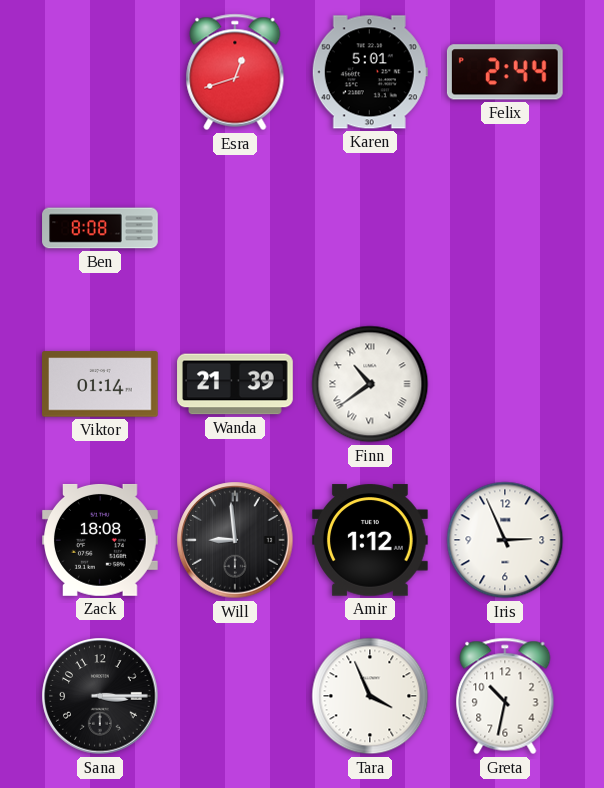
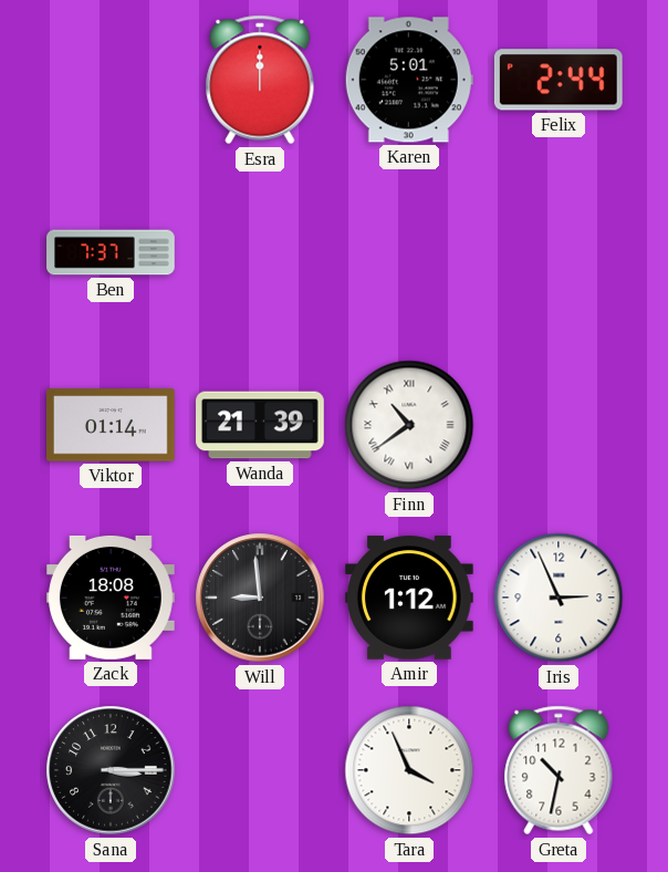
Esra: 12:42 -> 12:00
Ben: 8:08 -> 7:37
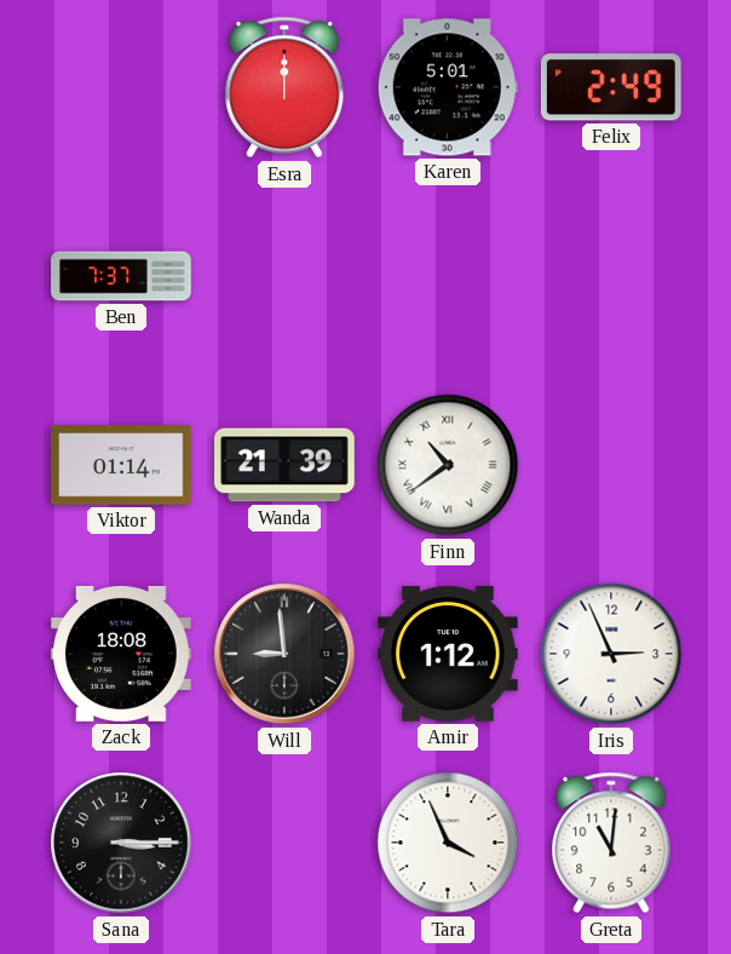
Felix: 2:44 -> 2:49
Greta: 10:32 -> 11:01
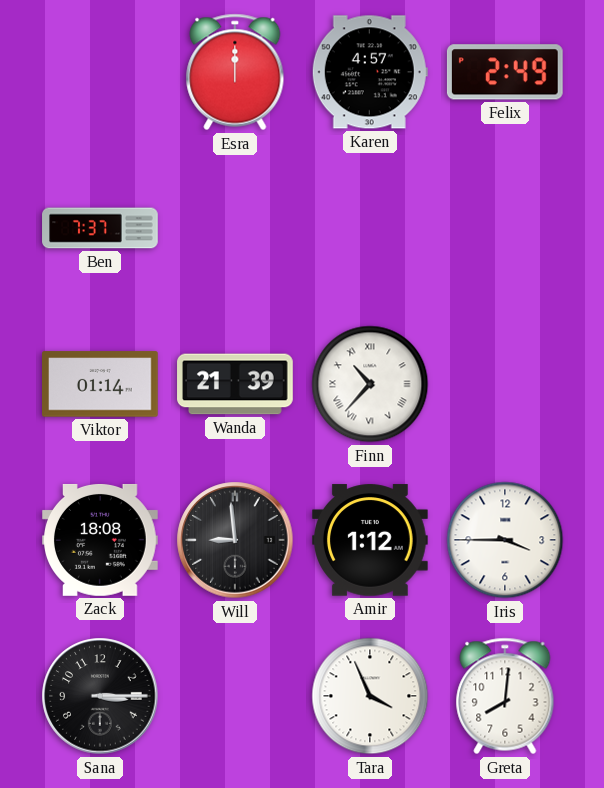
Karen: 5:01 -> 4:57
Finn: 10:39 -> 10:37
Iris: 2:56 -> 3:45
Greta: 11:01 -> 8:01
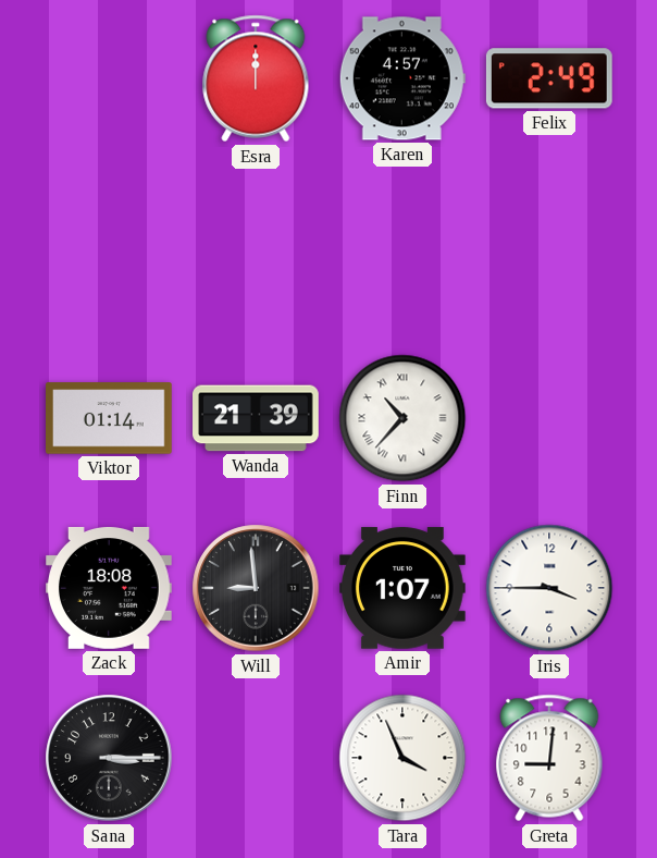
Ben: 7:37 -> none
Amir: 1:12 -> 1:07
Greta: 8:01 -> 9:01
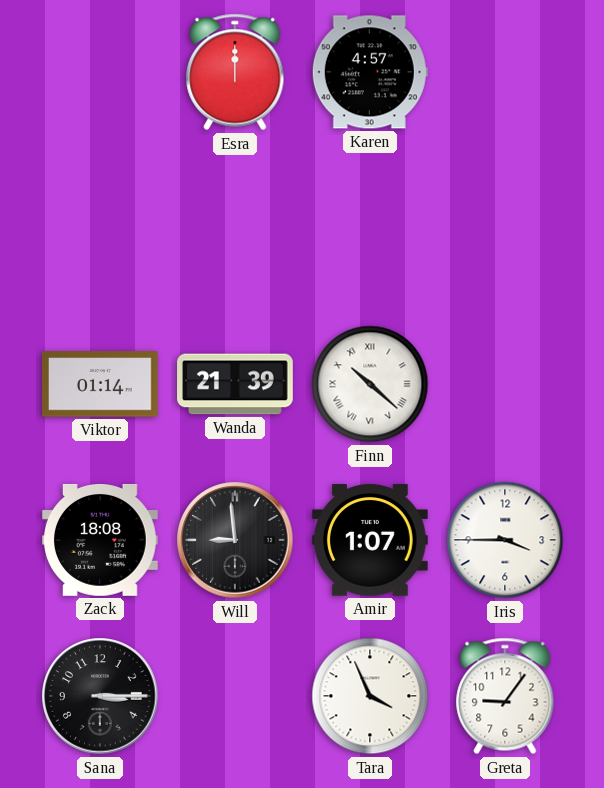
Felix: 2:49 -> none
Finn: 10:37 -> 10:22
Greta: 9:01 -> 9:06
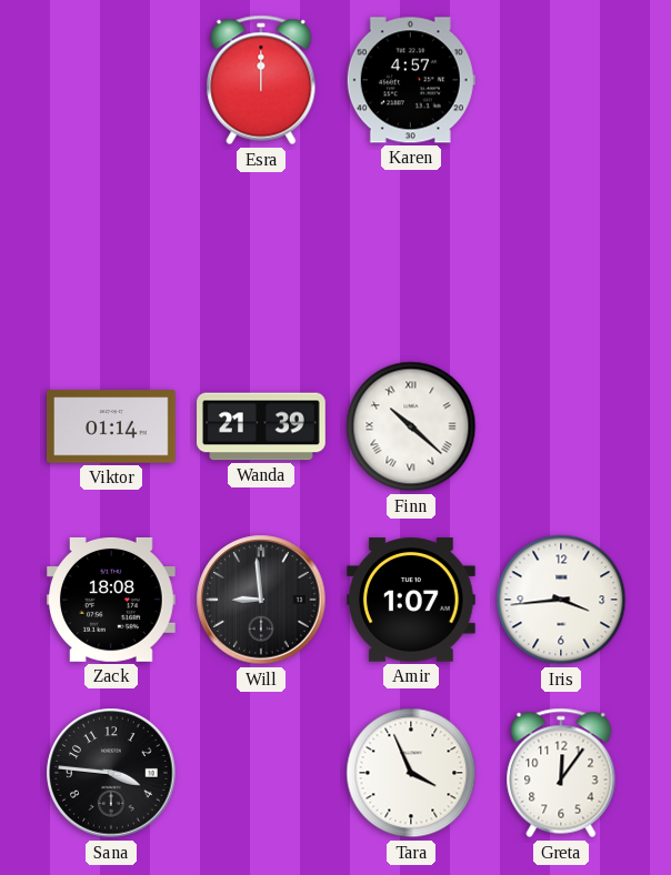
Iris: 3:45 -> 3:44
Sana: 3:15 -> 3:46
Greta: 9:06 -> 12:06
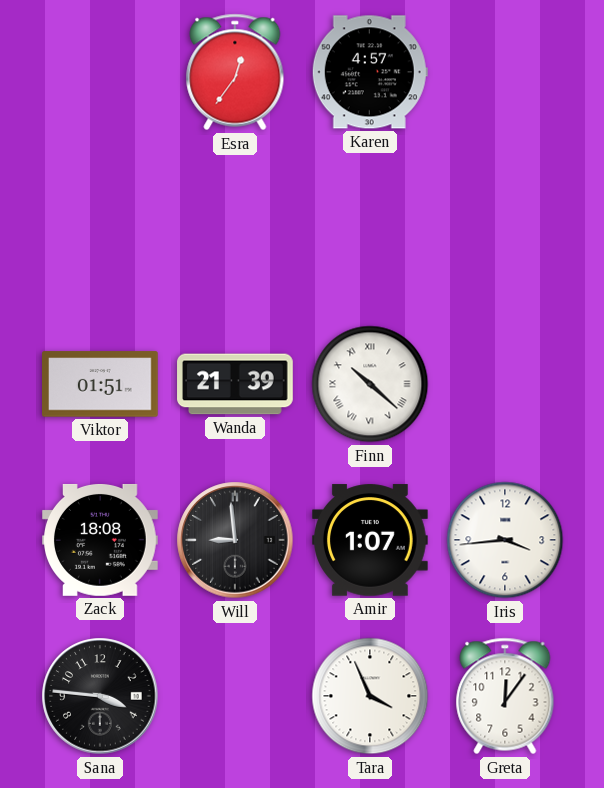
Esra: 12:00 -> 12:36
Viktor: 01:14 -> 01:51
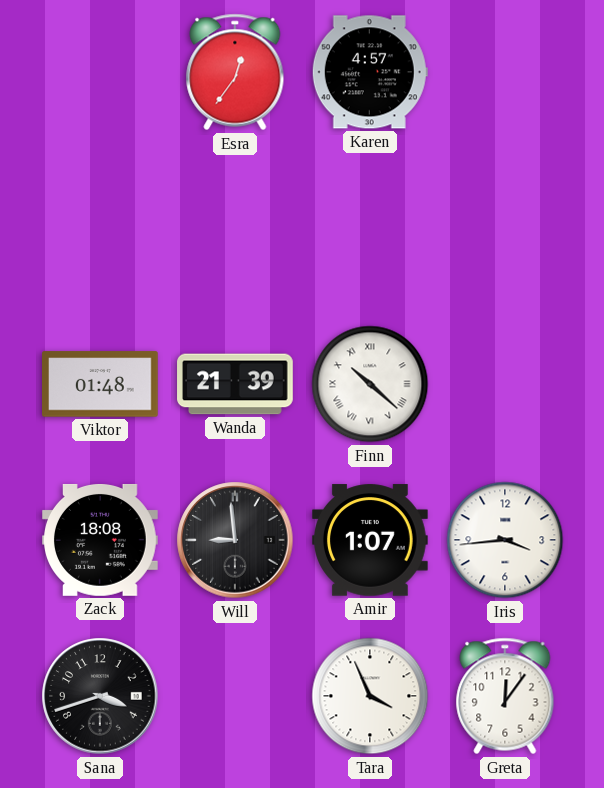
Viktor: 01:51 -> 01:48
Sana: 3:46 -> 3:42
